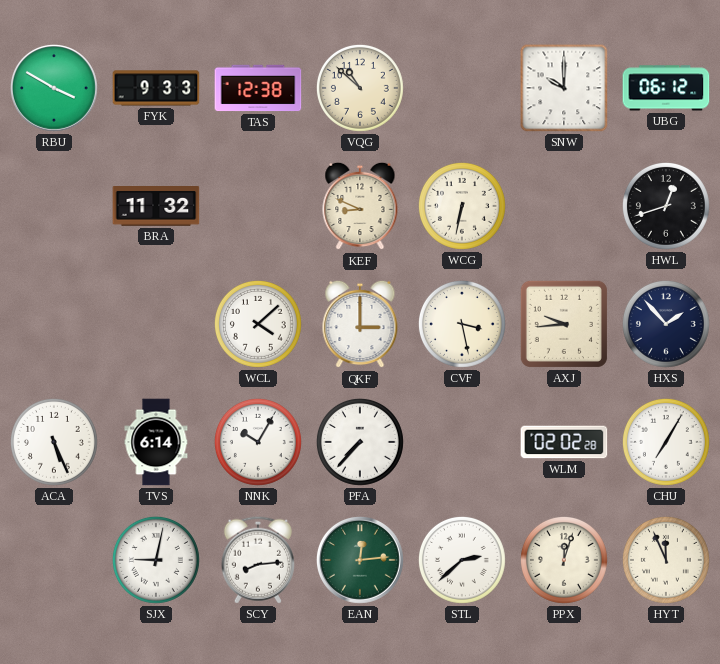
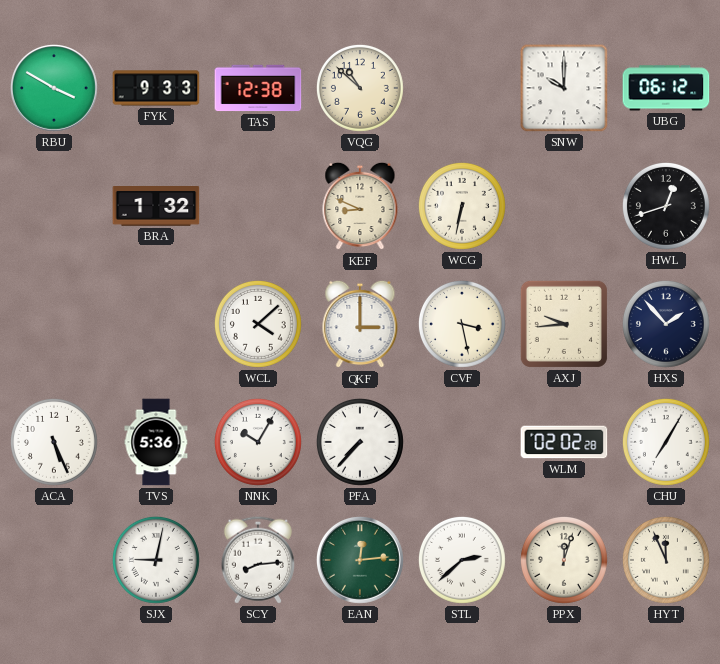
BRA: 11:32 -> 1:32
TVS: 6:14 -> 5:36
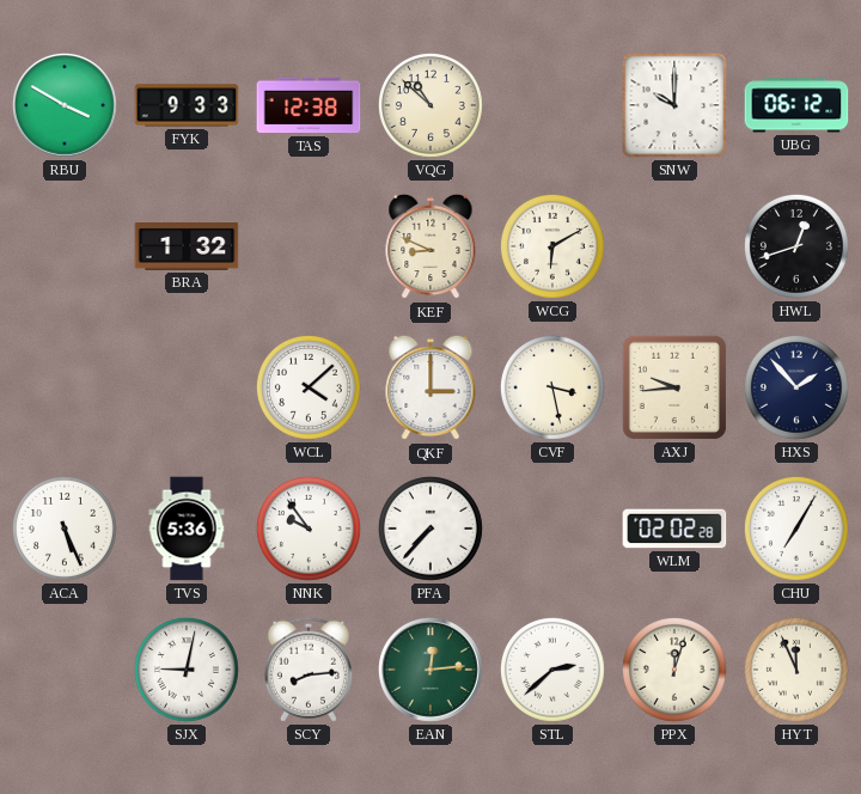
WCG: 6:32 -> 6:10
NNK: 10:05 -> 9:54
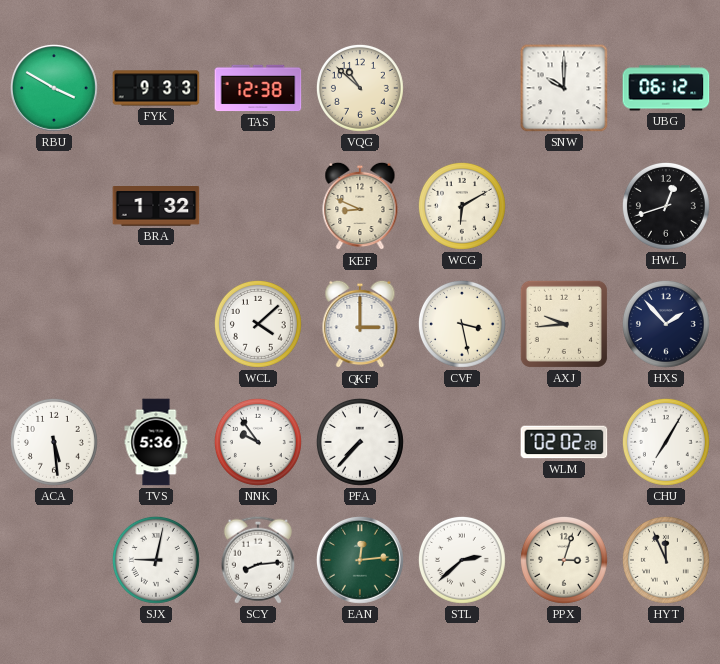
ACA: 5:26 -> 5:29
PPX: 12:03 -> 3:03
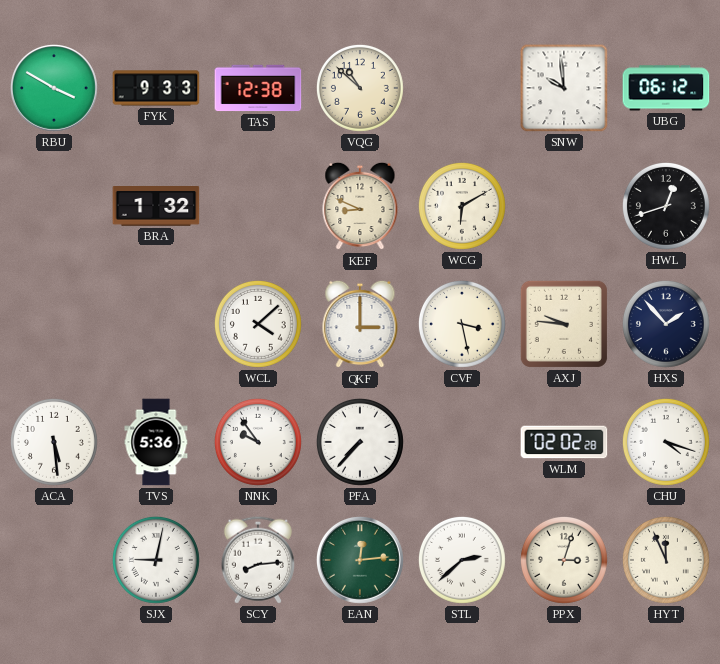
SNW: 10:00 -> 9:59
AXJ: 9:44 -> 9:46
CHU: 7:05 -> 4:18
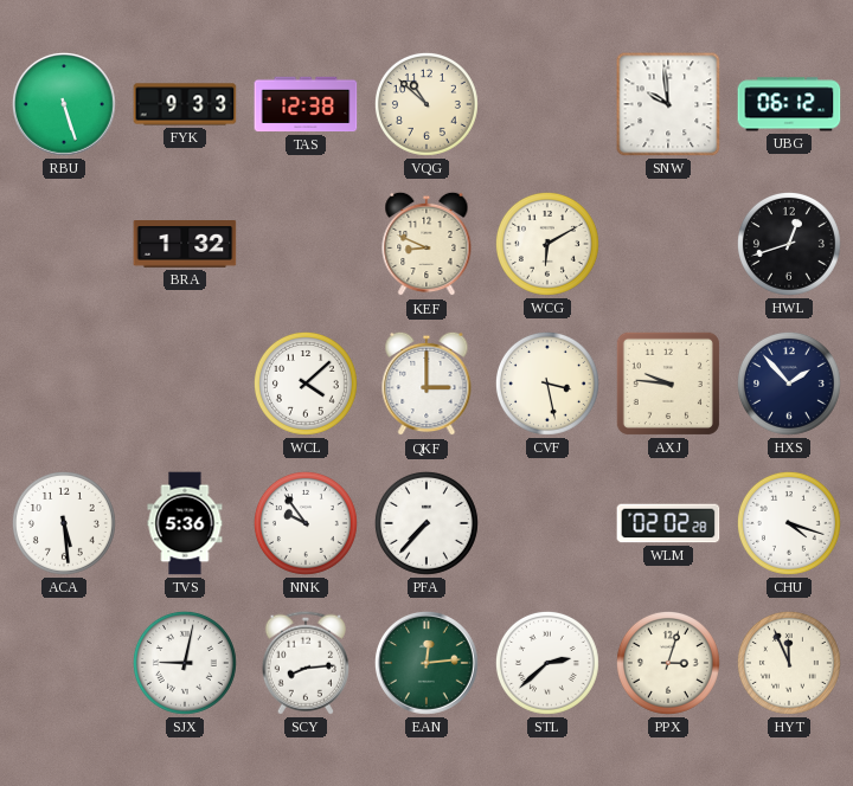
RBU: 3:50 -> 5:27
